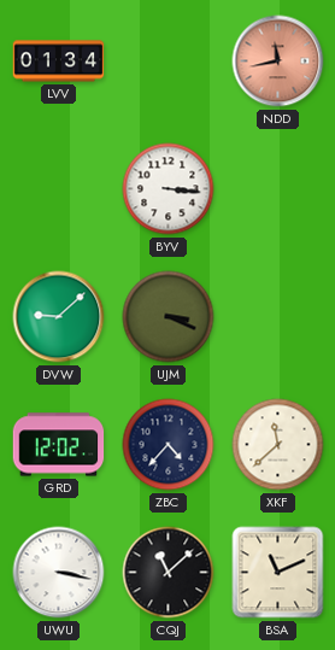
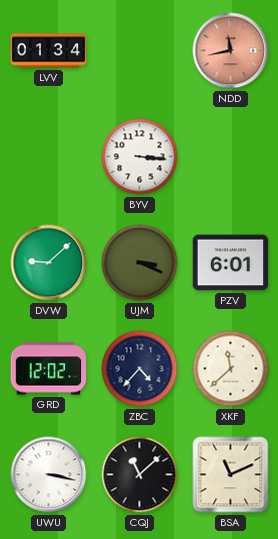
PZV: none -> 6:01
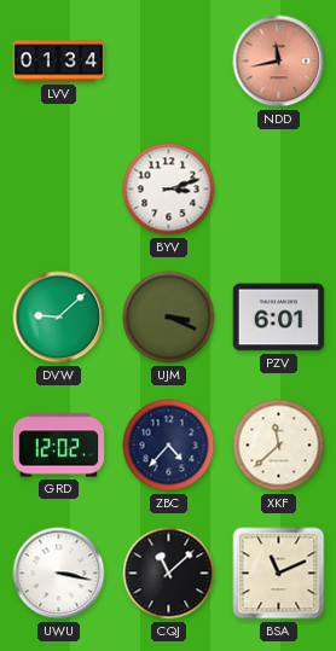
BYV: 3:16 -> 3:12
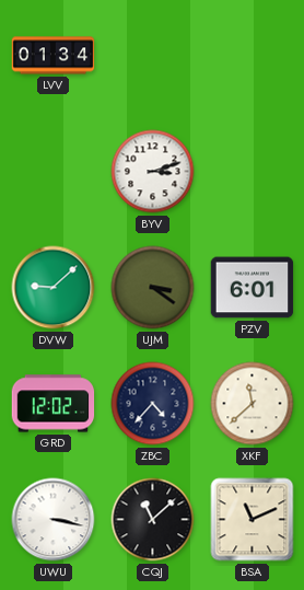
NDD: 11:43 -> none
UJM: 3:19 -> 3:21
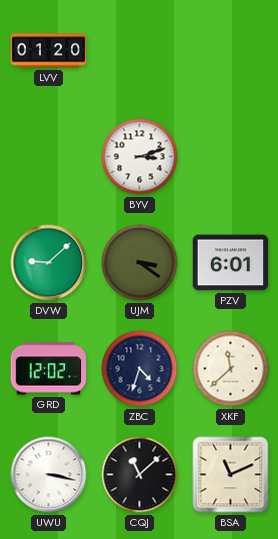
LVV: 01:34 -> 01:20
ZBC: 4:37 -> 4:33
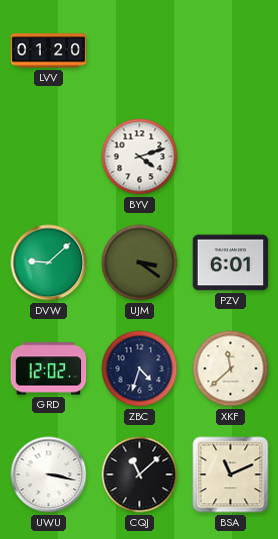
BYV: 3:12 -> 4:12
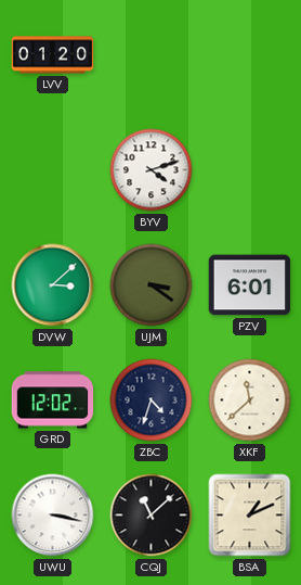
DVW: 9:08 -> 3:08
BSA: 11:11 -> 1:11
